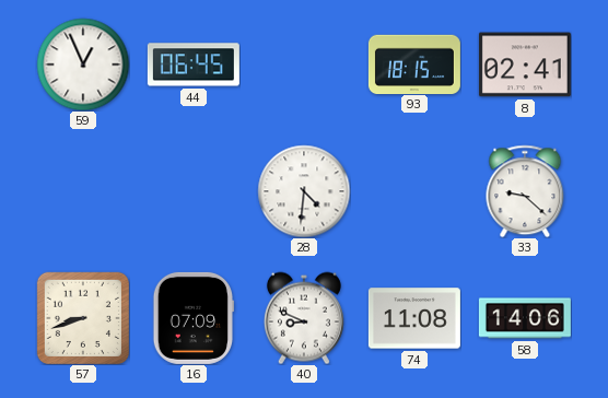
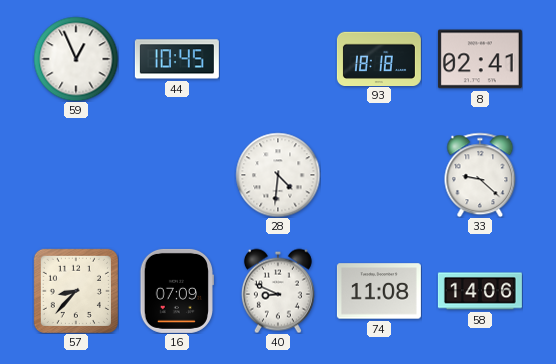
44: 06:45 -> 10:45
93: 18:15 -> 18:18
57: 8:42 -> 8:37
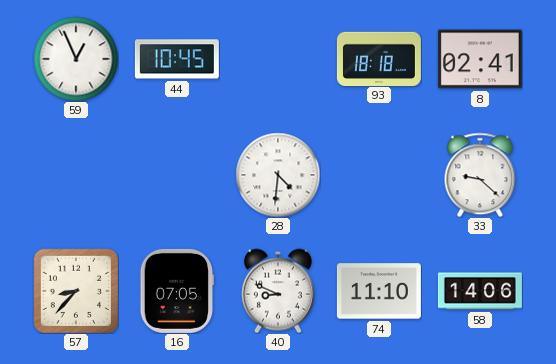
16: 07:09 -> 07:05
74: 11:08 -> 11:10
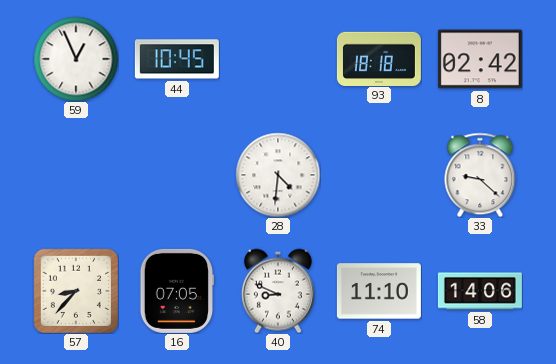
8: 02:41 -> 02:42
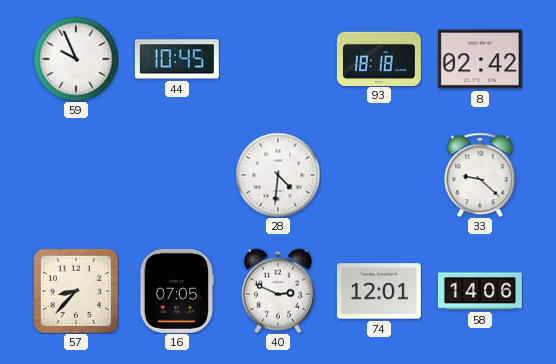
59: 12:56 -> 9:56
40: 8:49 -> 2:49
74: 11:10 -> 12:01
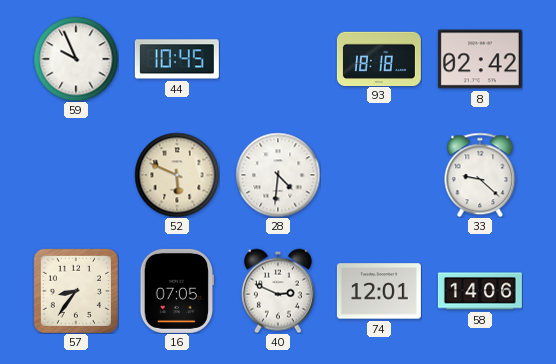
52: none -> 5:49
57: 8:37 -> 8:36
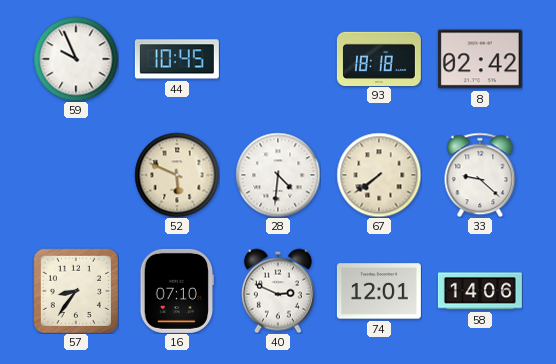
67: none -> 7:39
16: 07:05 -> 07:10
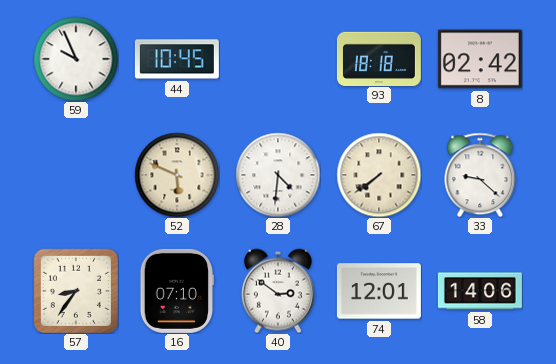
40: 2:49 -> 2:51
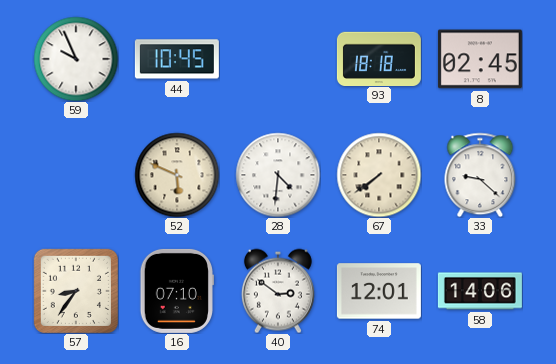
8: 02:42 -> 02:45
